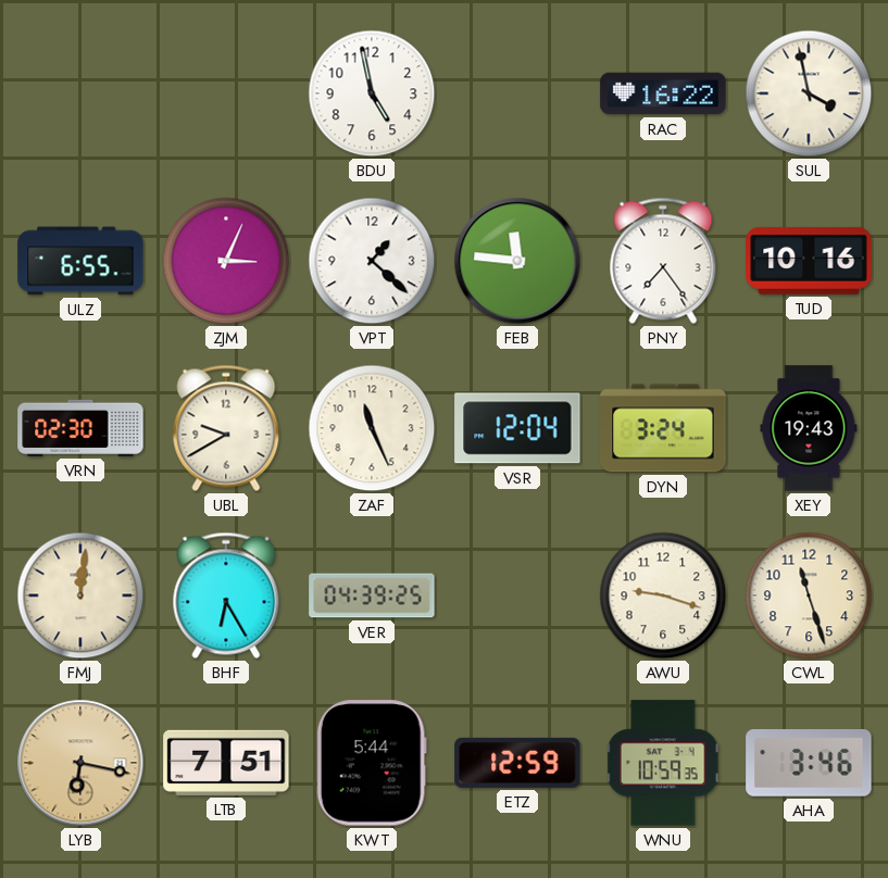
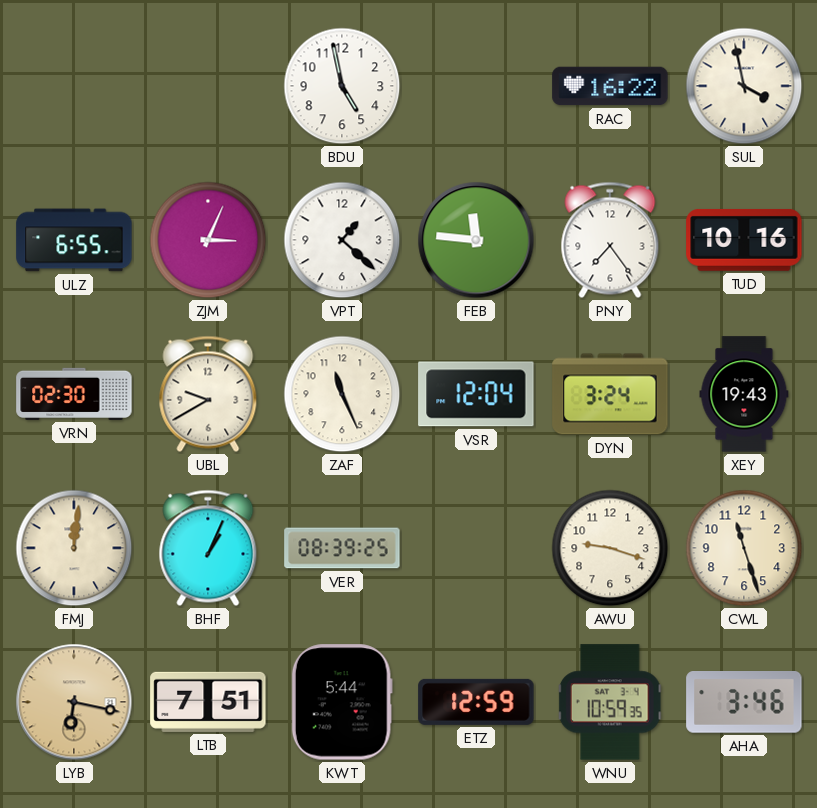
BHF: 6:25 -> 1:04
VER: 04:39 -> 08:39
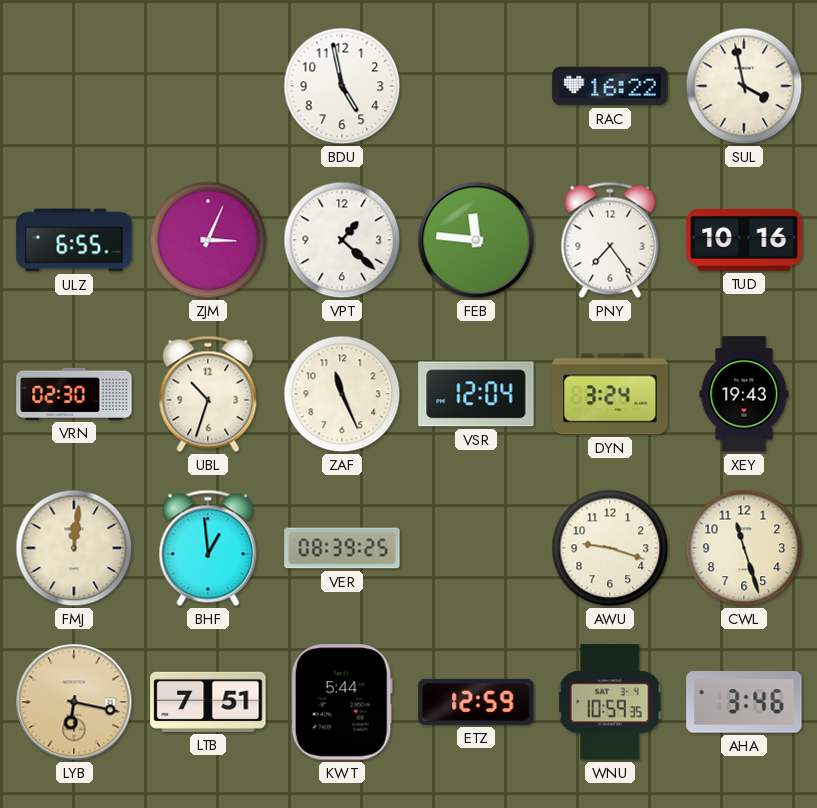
UBL: 9:40 -> 10:33
BHF: 1:04 -> 12:59
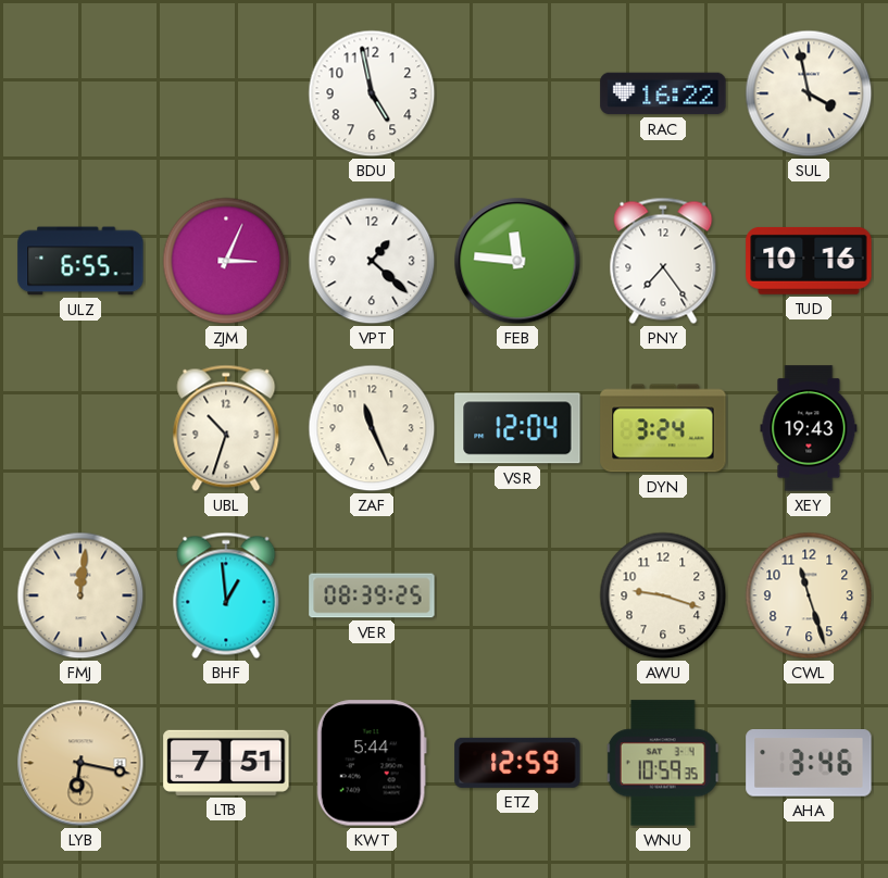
VRN: 02:30 -> none
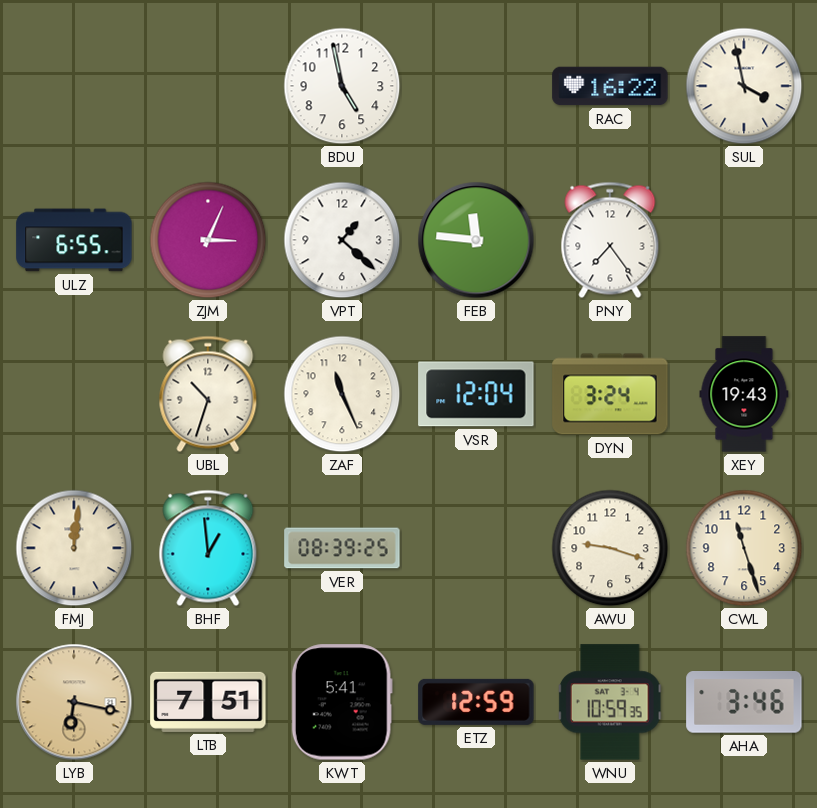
TUD: 10:16 -> none
KWT: 5:44 -> 5:41
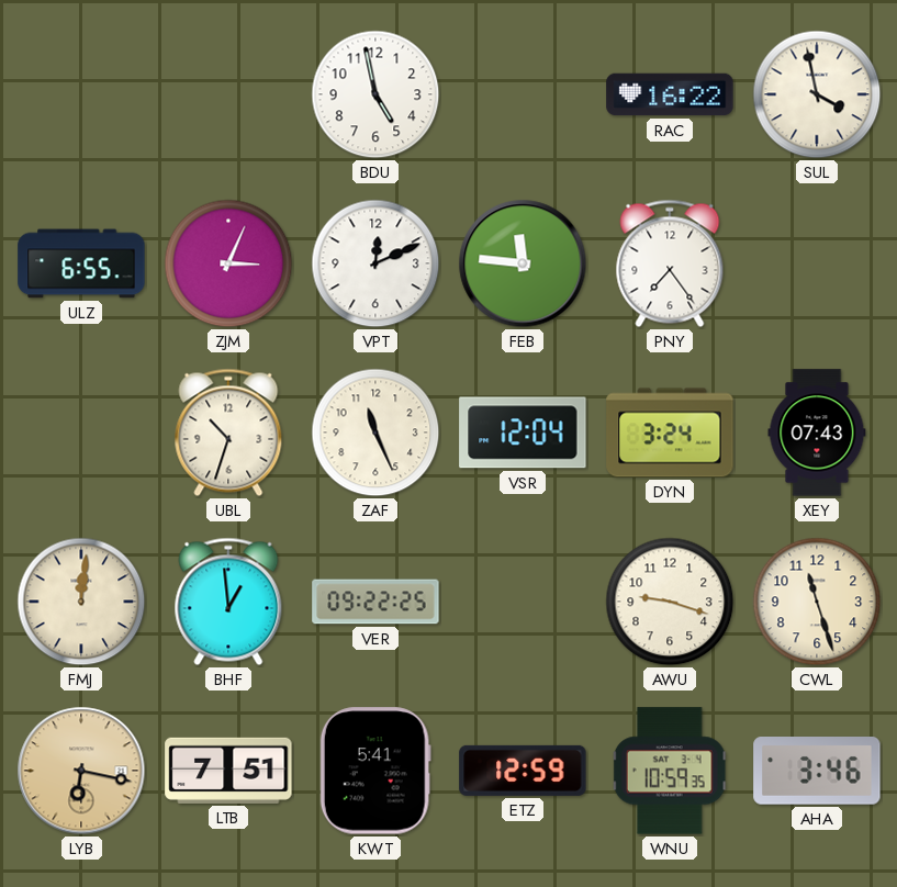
VPT: 1:22 -> 12:11
XEY: 19:43 -> 07:43
VER: 08:39 -> 09:22
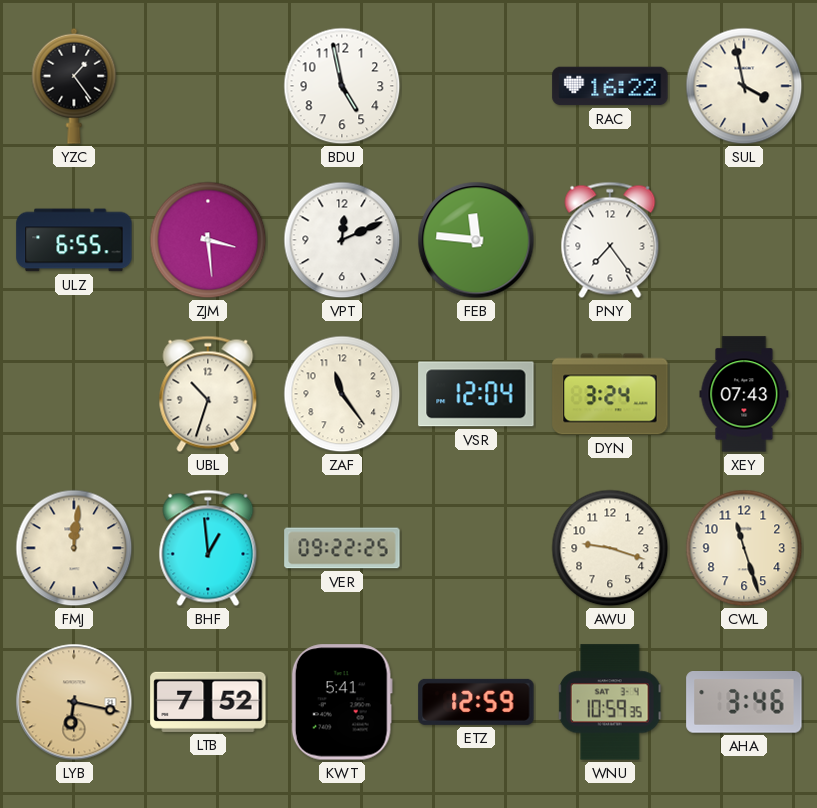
YZC: none -> 1:24
ZJM: 3:04 -> 3:29
ZAF: 11:26 -> 11:24
LTB: 7:51 -> 7:52
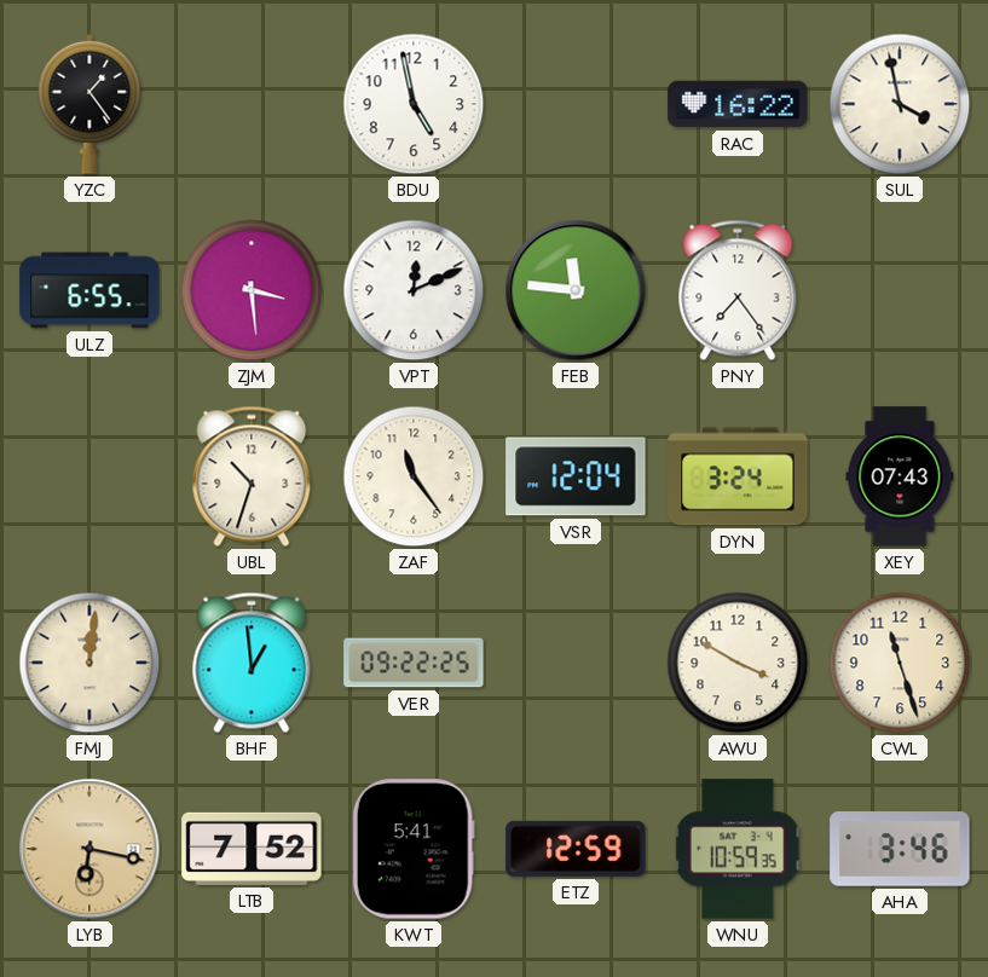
AWU: 9:18 -> 3:50
